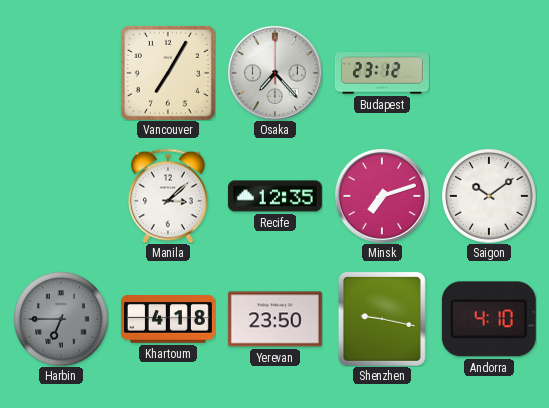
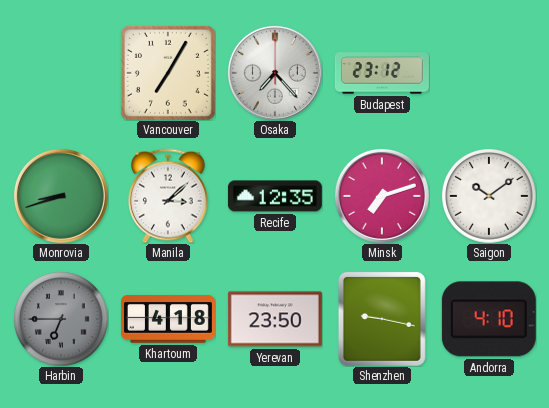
Monrovia: none -> 8:42
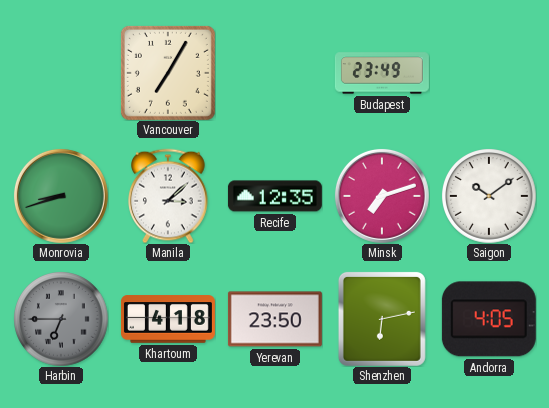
Osaka: 7:23 -> none
Budapest: 23:12 -> 23:49
Shenzhen: 9:17 -> 6:13
Andorra: 4:10 -> 4:05
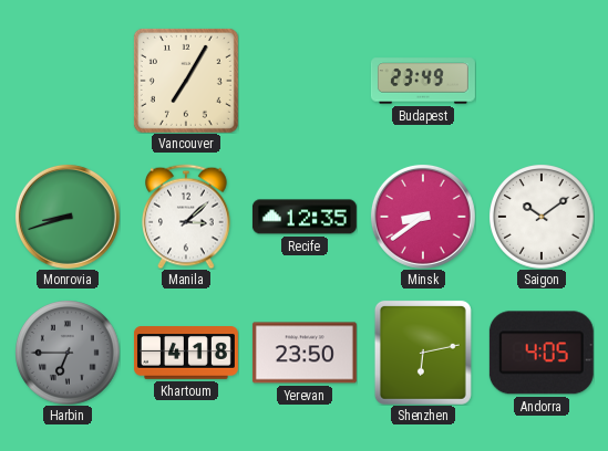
Minsk: 7:12 -> 8:39
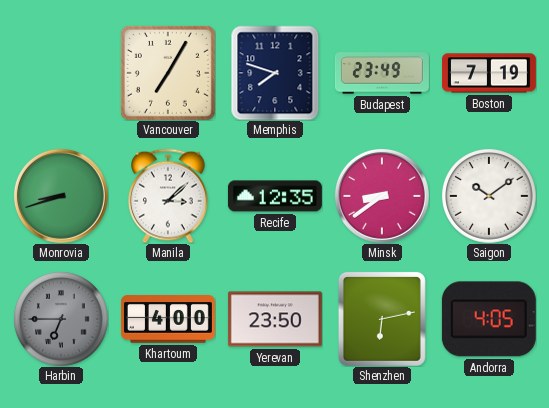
Memphis: none -> 7:48
Boston: none -> 7:19
Khartoum: 4:18 -> 4:00
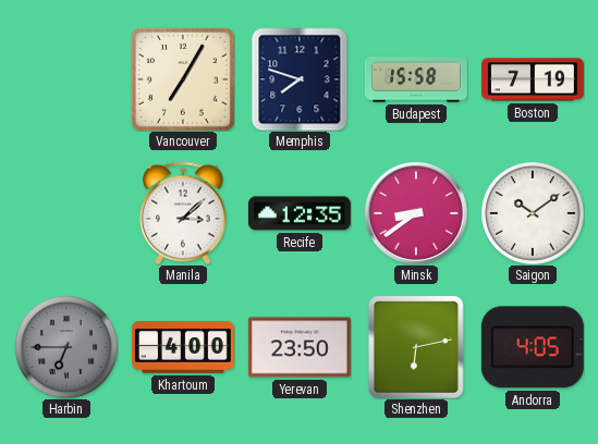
Budapest: 23:49 -> 15:58
Monrovia: 8:42 -> none
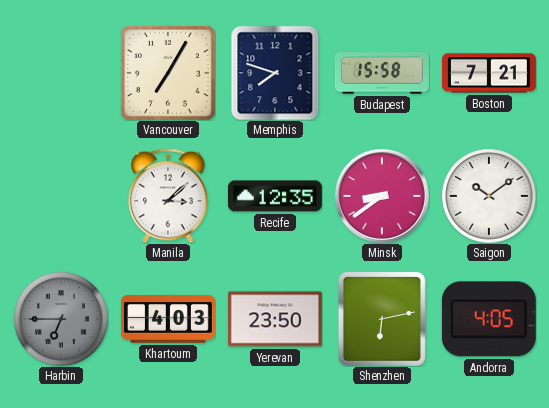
Boston: 7:19 -> 7:21
Khartoum: 4:00 -> 4:03
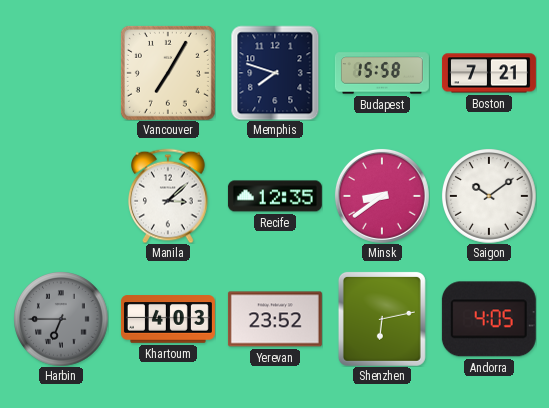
Yerevan: 23:50 -> 23:52
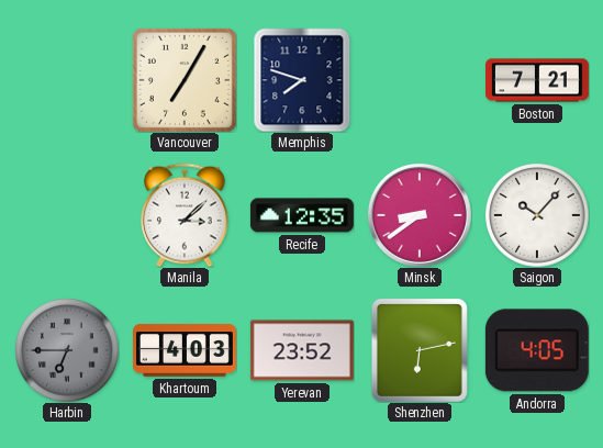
Budapest: 15:58 -> none
Saigon: 10:09 -> 10:07
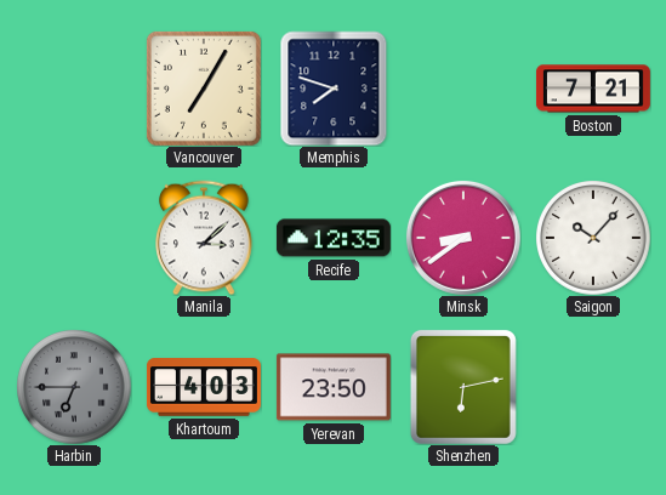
Yerevan: 23:52 -> 23:50
Andorra: 4:05 -> none
